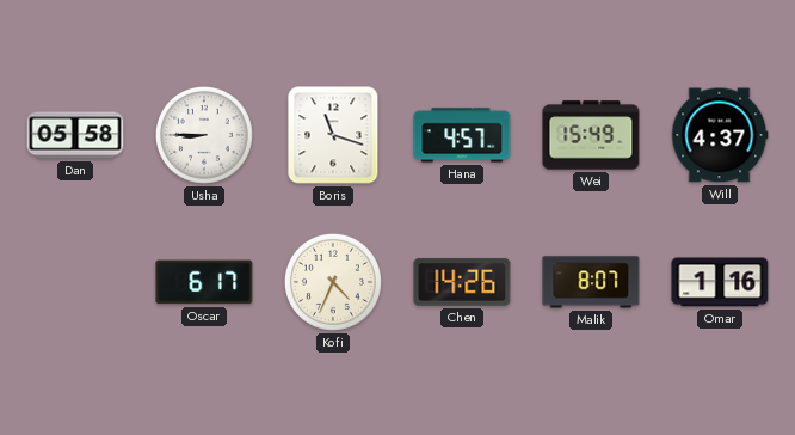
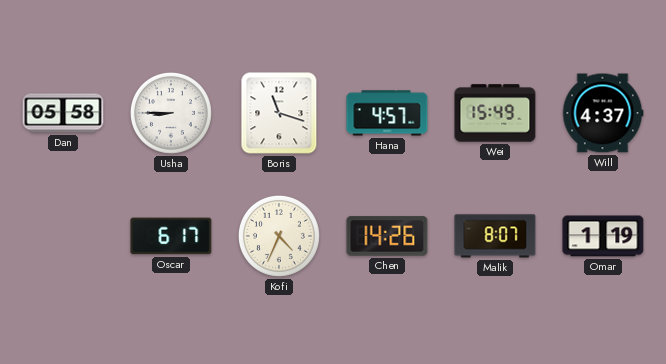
Omar: 1:16 -> 1:19
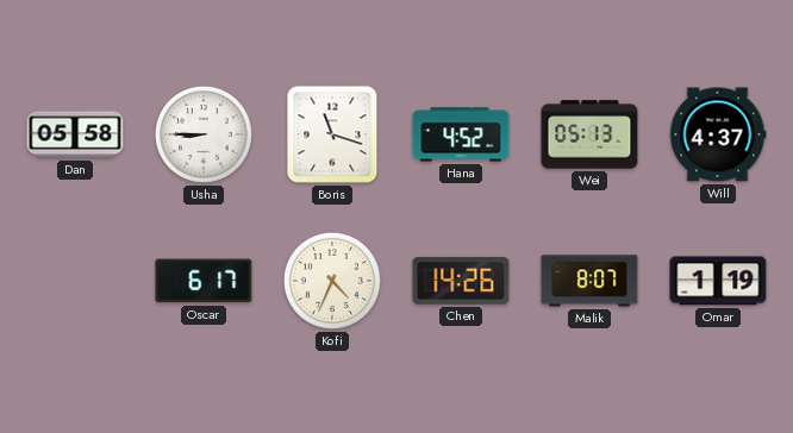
Hana: 4:57 -> 4:52
Wei: 15:49 -> 05:13
